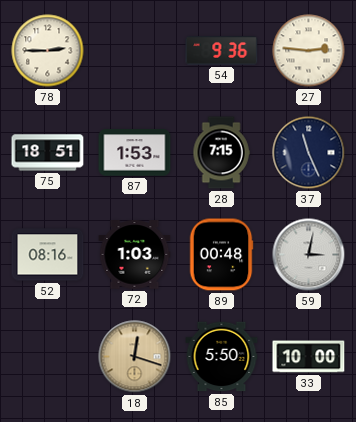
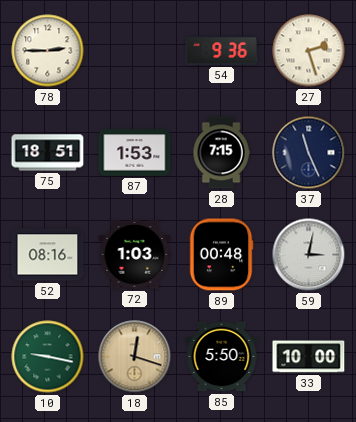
27: 2:46 -> 2:27
10: none -> 9:17
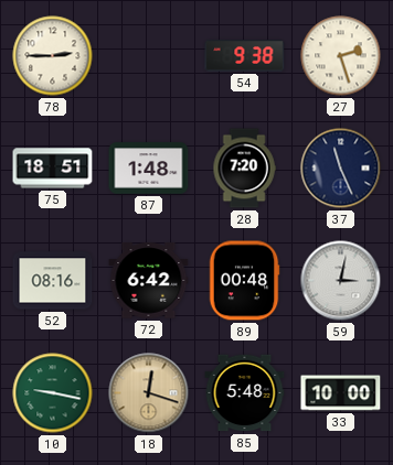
54: 9:36 -> 9:38
87: 1:53 -> 1:48
28: 7:15 -> 7:20
72: 1:03 -> 6:42
85: 5:50 -> 5:48
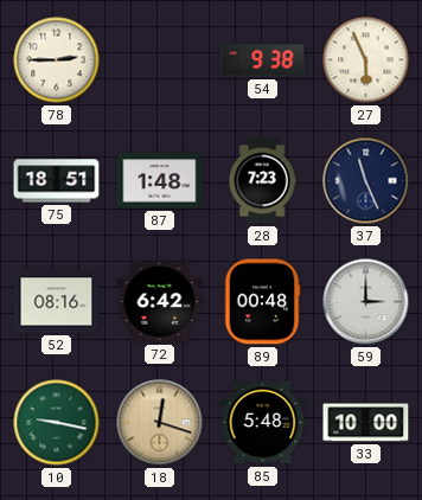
27: 2:27 -> 5:56
28: 7:20 -> 7:23
59: 3:02 -> 3:00
